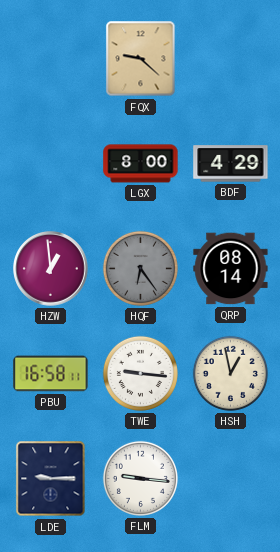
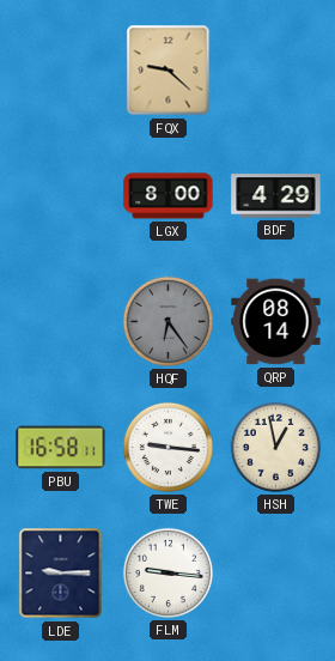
HZW: 12:59 -> none
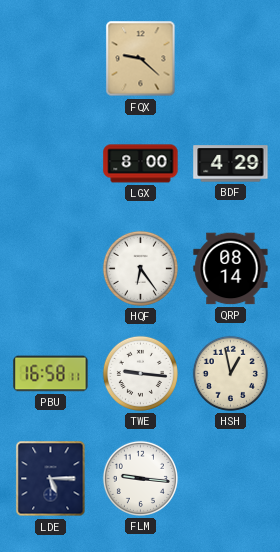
HQF dial: grey -> white
LDE: 9:15 -> 5:15
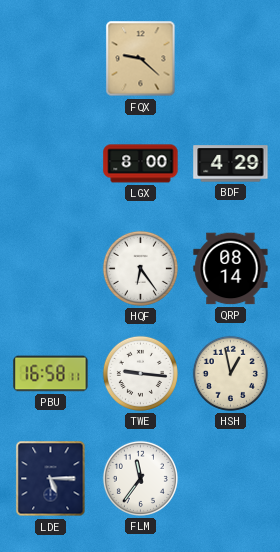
FLM: 9:16 -> 11:36
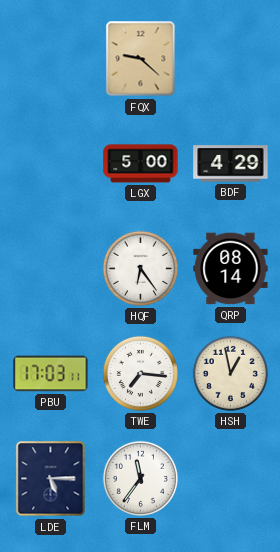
LGX: 8:00 -> 5:00
PBU: 16:58 -> 17:03
TWE: 9:16 -> 7:16
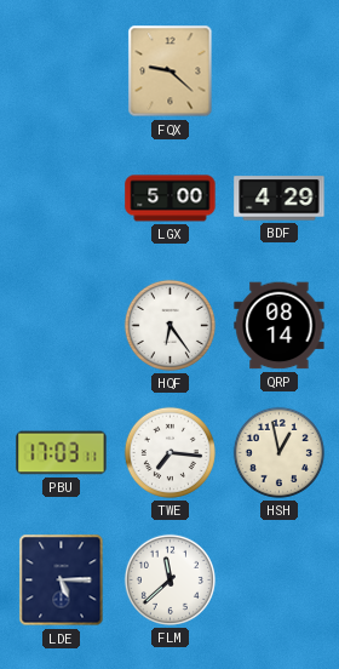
FLM: 11:36 -> 11:38
